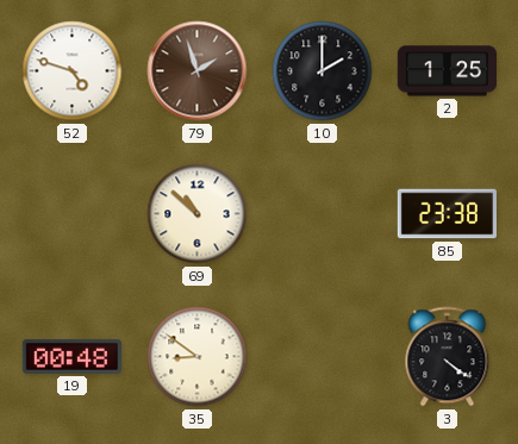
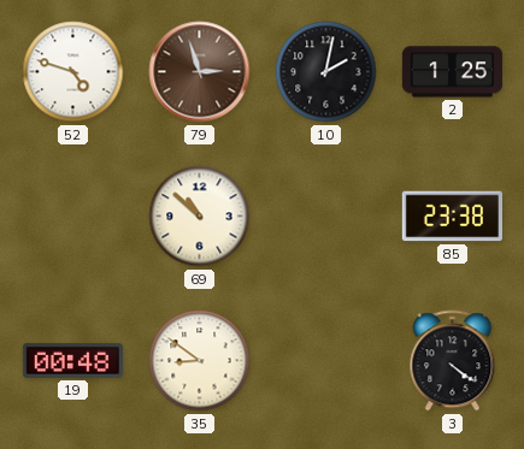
79: 1:57 -> 2:57
10: 2:00 -> 2:02
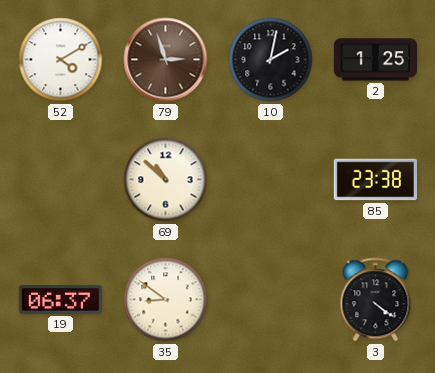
52: 4:48 -> 4:10
19: 00:48 -> 06:37
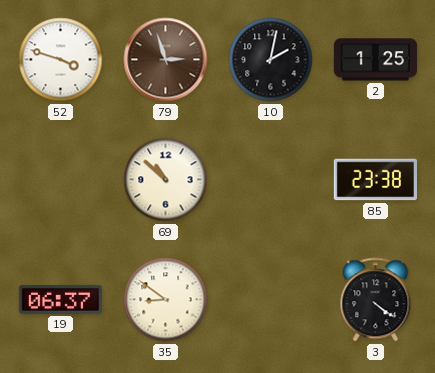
52: 4:10 -> 3:48
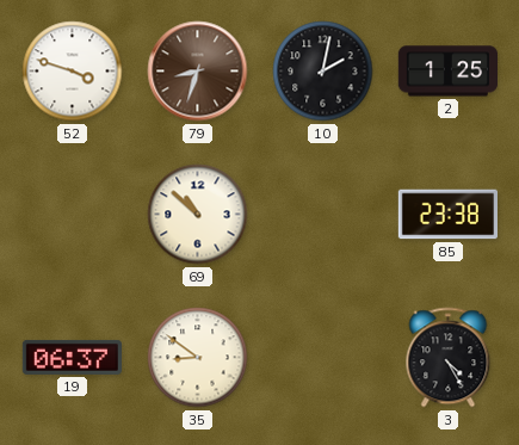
79: 2:57 -> 8:33
3: 4:21 -> 4:25
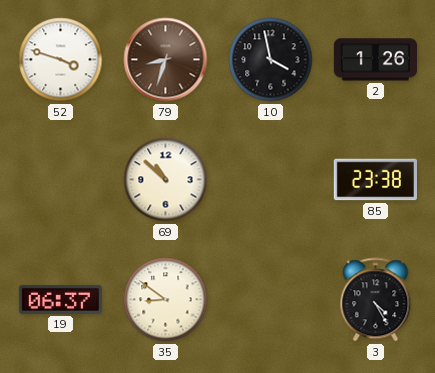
10: 2:02 -> 3:58
2: 1:25 -> 1:26
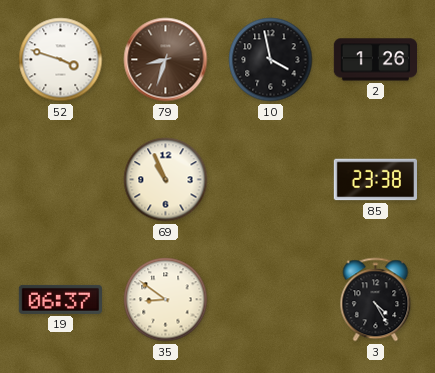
69: 10:52 -> 10:56
